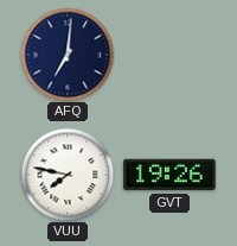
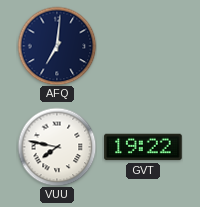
GVT: 19:26 -> 19:22
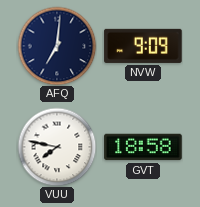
NVW: none -> 9:09
GVT: 19:22 -> 18:58
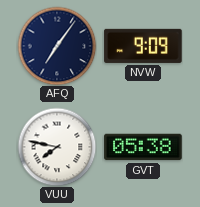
AFQ: 7:01 -> 7:06
GVT: 18:58 -> 05:38
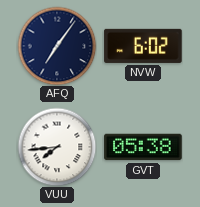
NVW: 9:09 -> 6:02
VUU: 7:47 -> 7:44
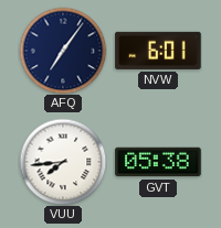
NVW: 6:02 -> 6:01
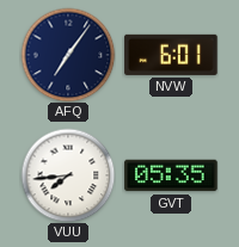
GVT: 05:38 -> 05:35
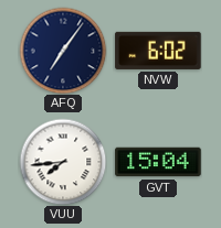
NVW: 6:01 -> 6:02
GVT: 05:35 -> 15:04
